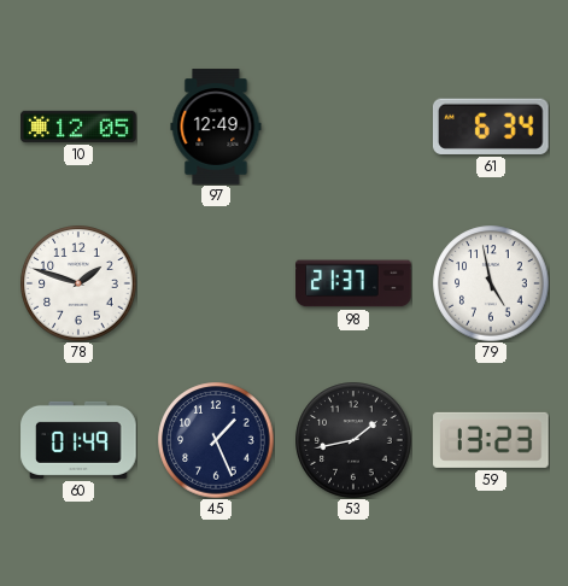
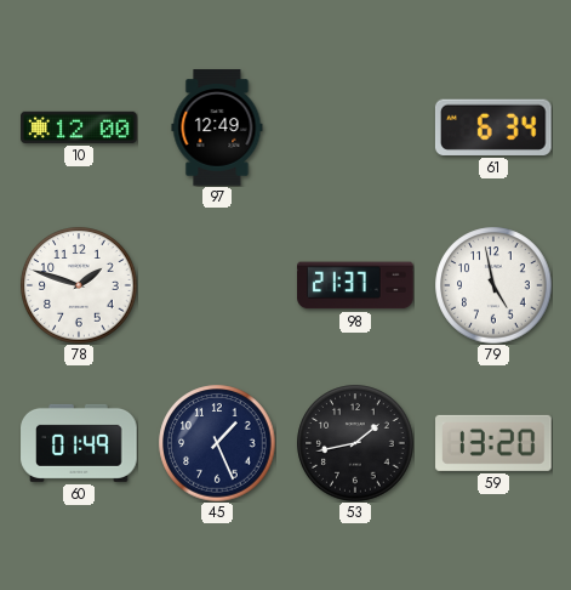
10: 12:05 -> 12:00
59: 13:23 -> 13:20
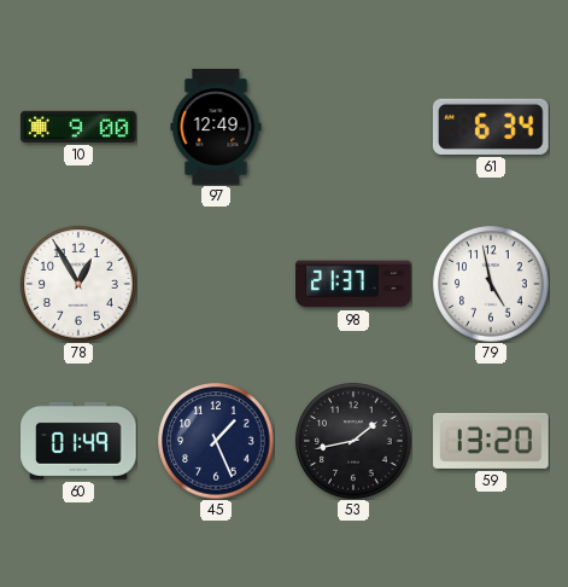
10: 12:00 -> 9:00
78: 1:48 -> 12:55
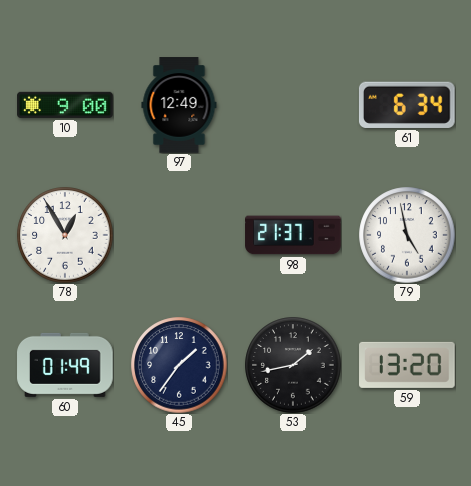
45: 1:26 -> 1:36
